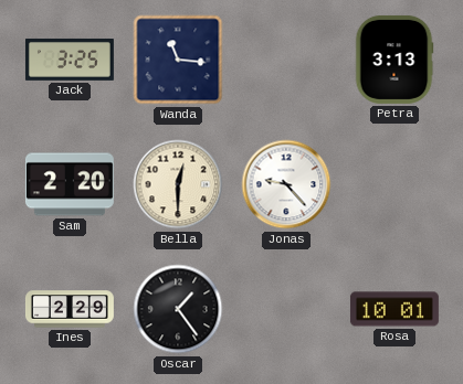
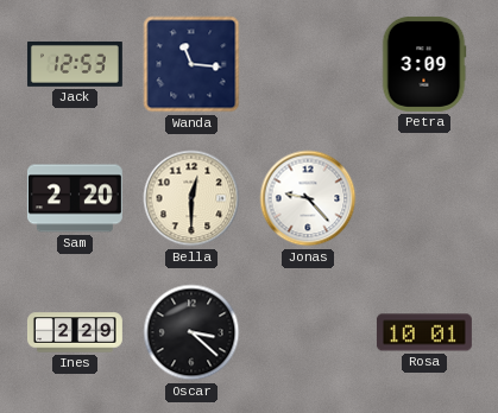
Jack: 3:25 -> 12:53
Petra: 3:13 -> 3:09
Oscar: 1:24 -> 3:22
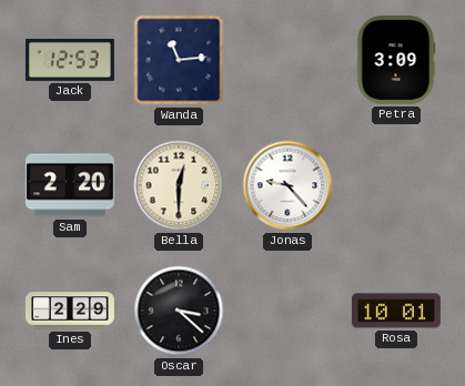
Wanda: 11:16 -> 11:14
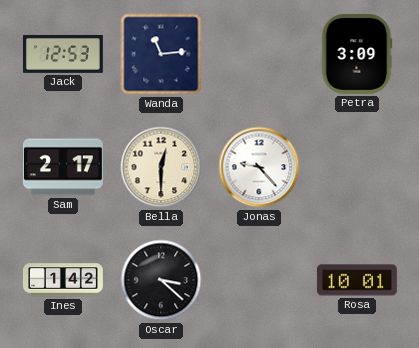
Sam: 2:20 -> 2:17
Ines: 2:29 -> 1:42
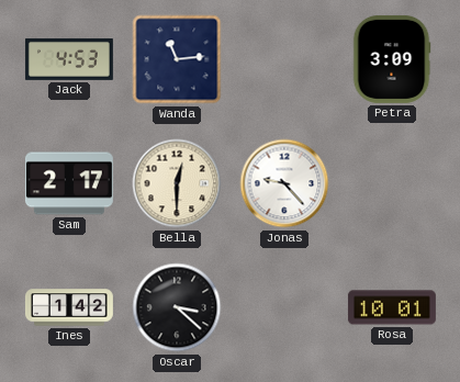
Jack: 12:53 -> 4:53
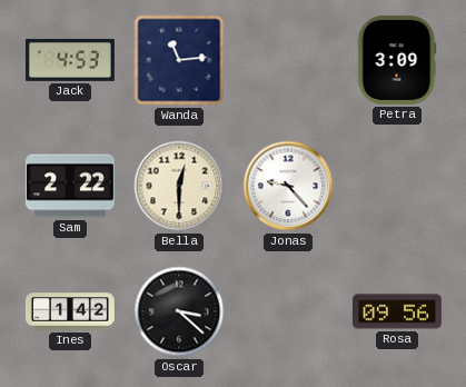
Sam: 2:17 -> 2:22
Rosa: 10:01 -> 09:56
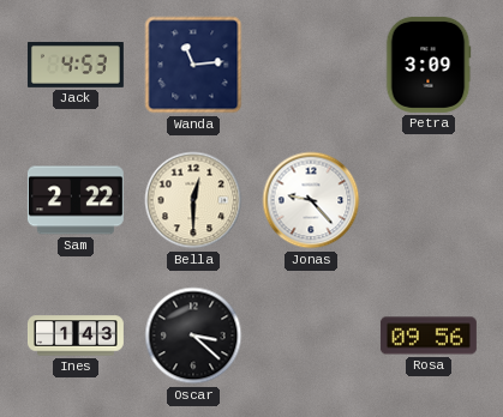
Ines: 1:42 -> 1:43
